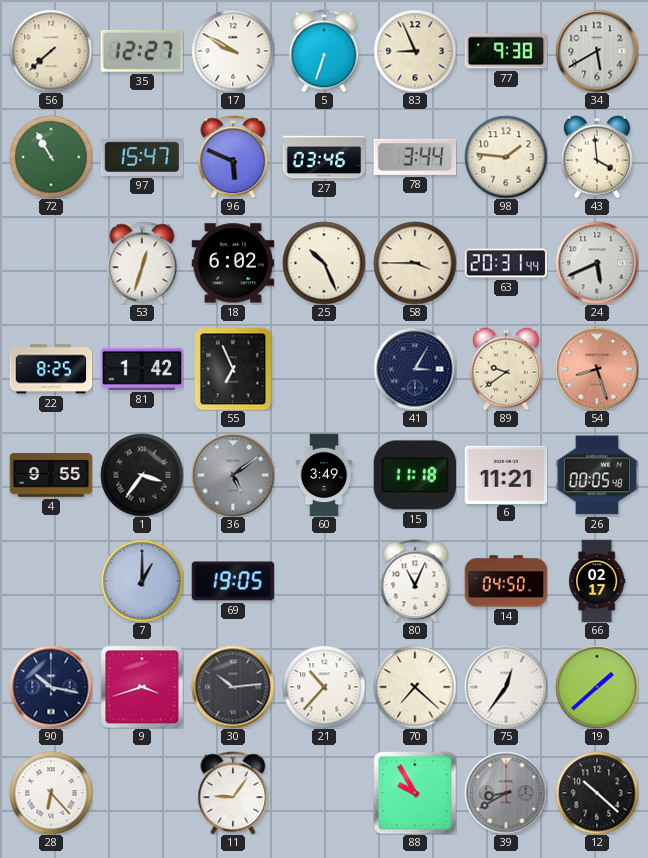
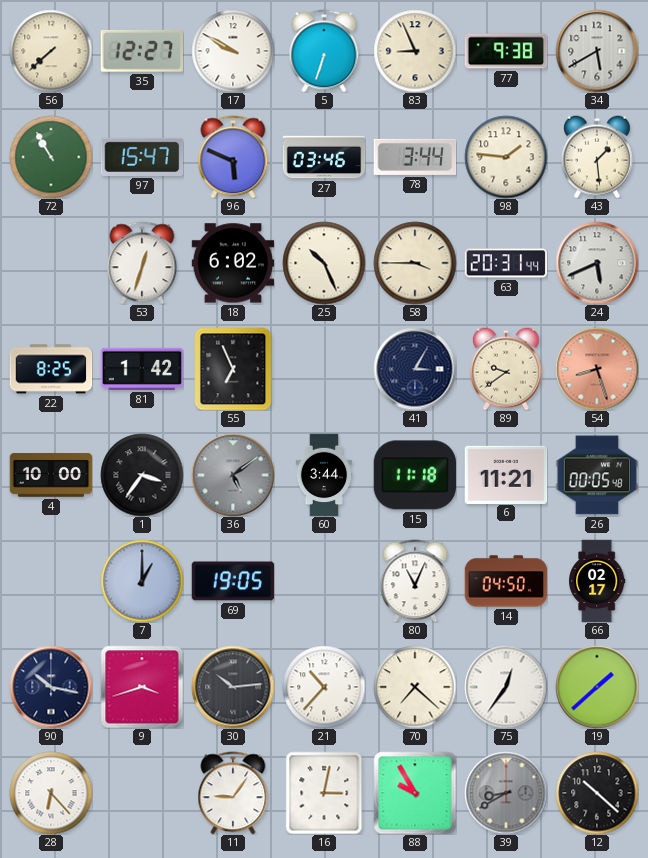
43: 3:59 -> 1:29
4: 9:55 -> 10:00
60: 3:49 -> 3:44
16: none -> 3:02
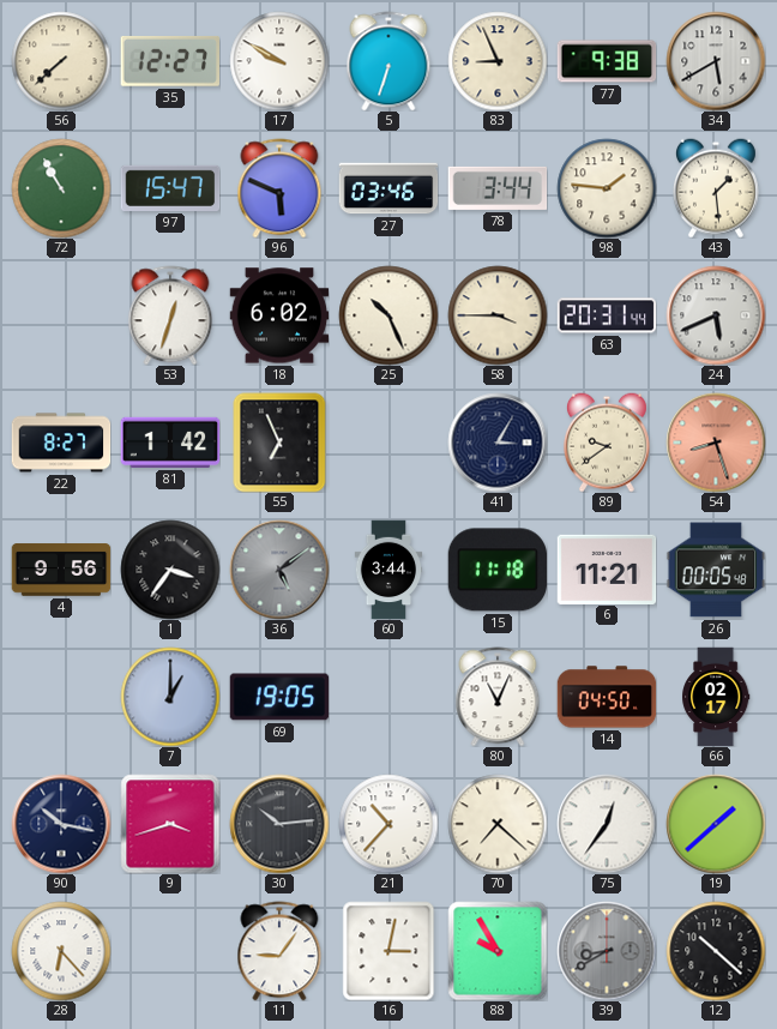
22: 8:25 -> 8:27
4: 10:00 -> 9:56
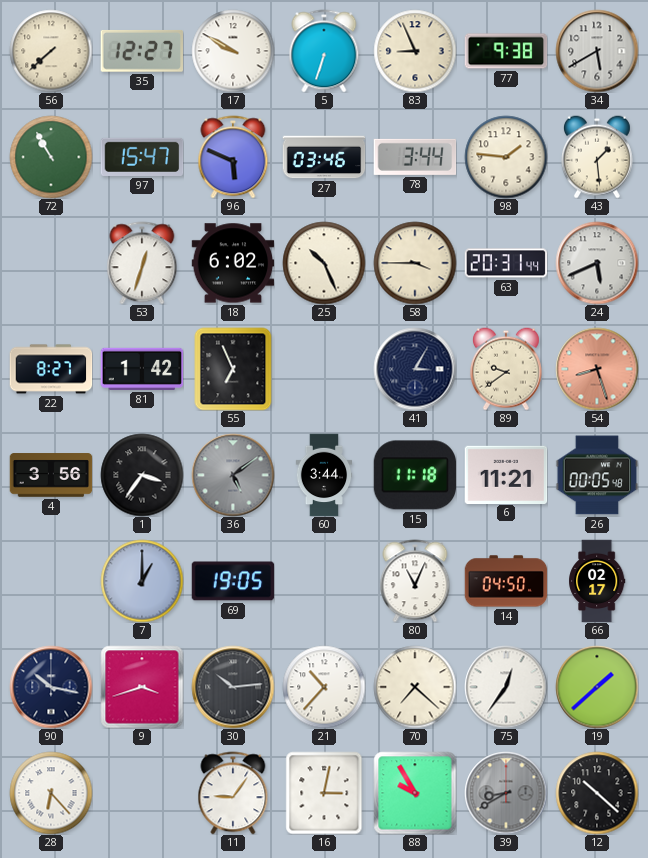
4: 9:56 -> 3:56
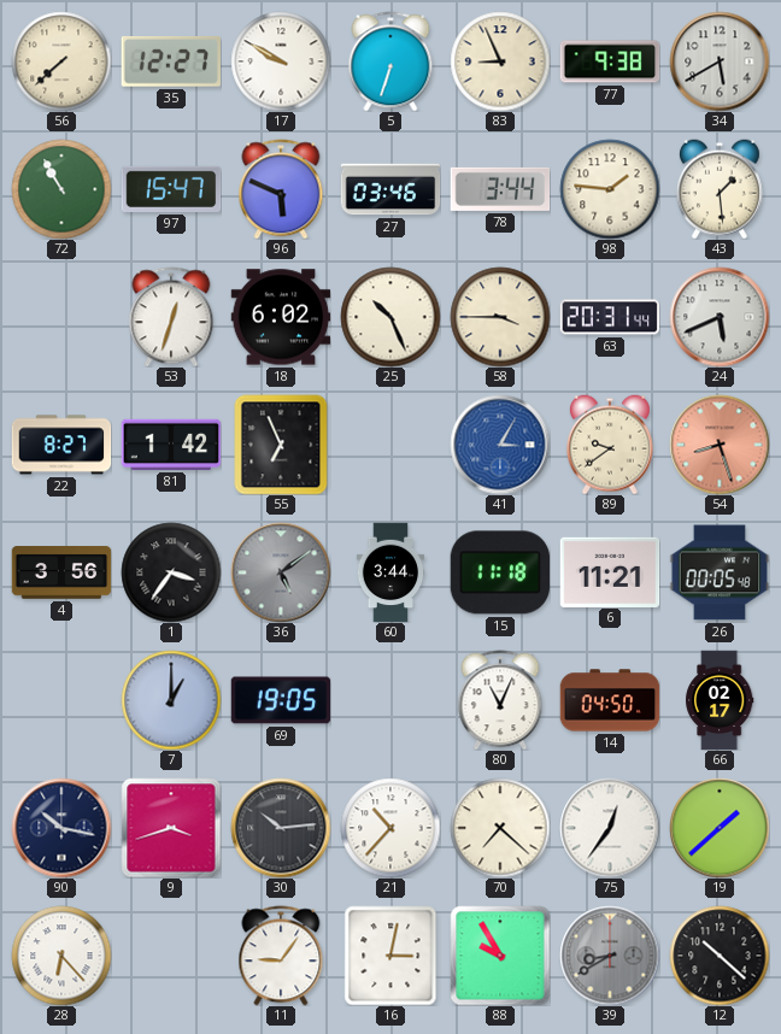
41 dial: navy -> blue
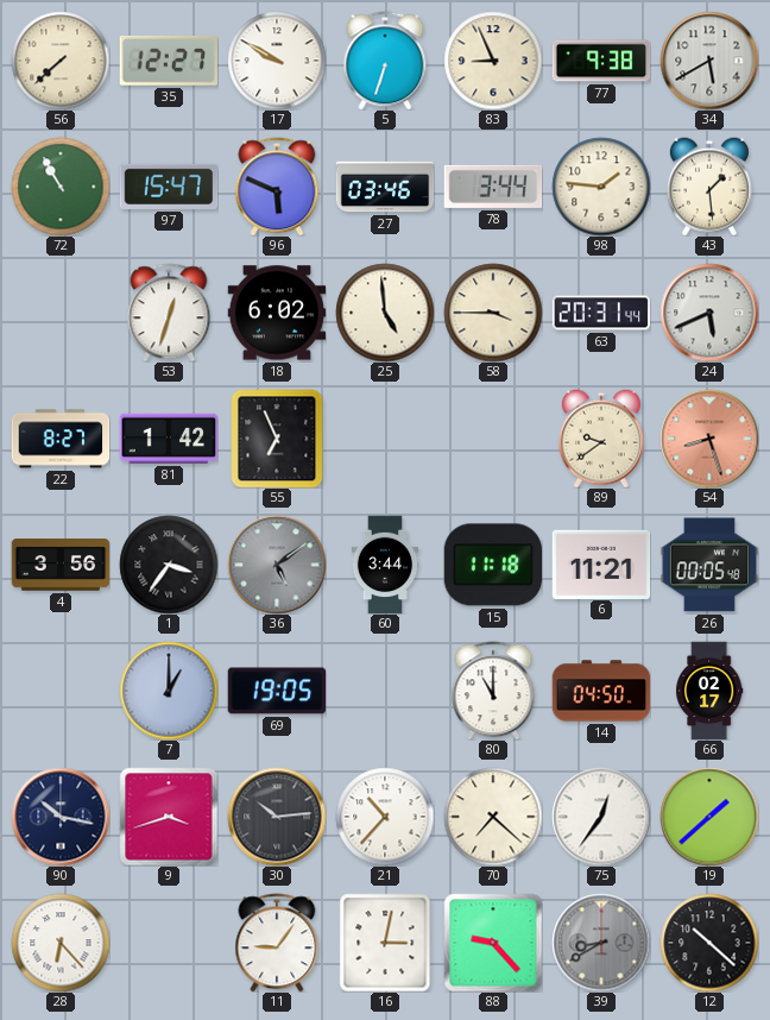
25: 10:26 -> 4:59
41: 3:05 -> none
80: 11:04 -> 11:00
88: 9:55 -> 9:23
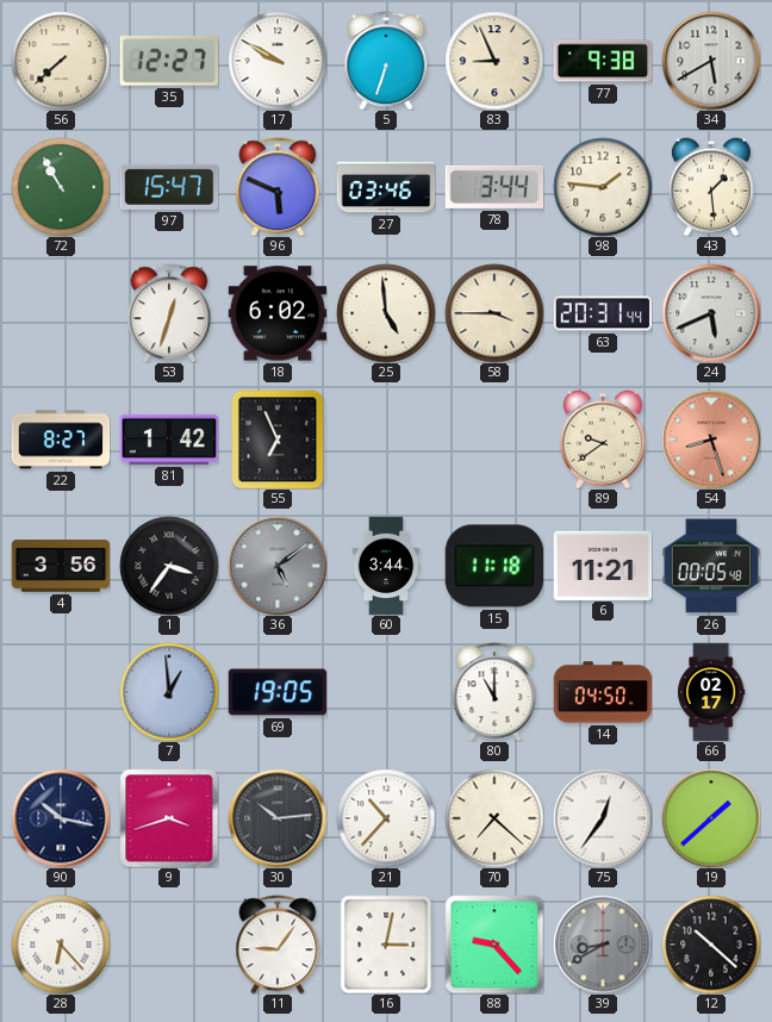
7: 1:00 -> 12:59
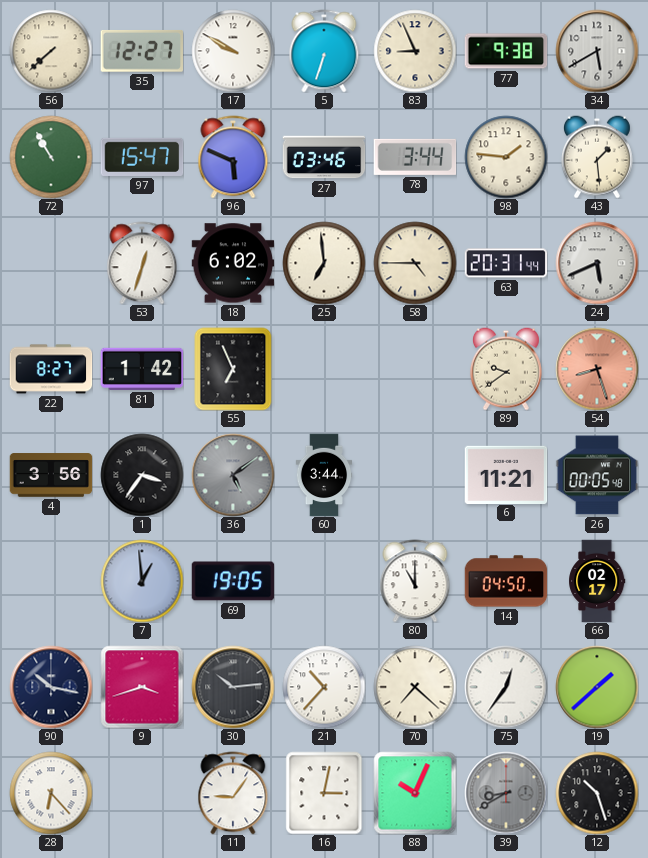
25: 4:59 -> 6:59
58: 3:45 -> 4:45
15: 11:18 -> none
88: 9:23 -> 10:04
12: 10:22 -> 10:27
